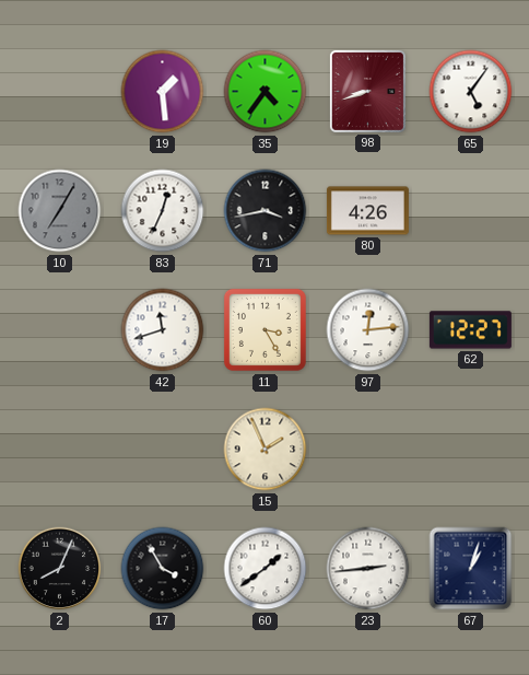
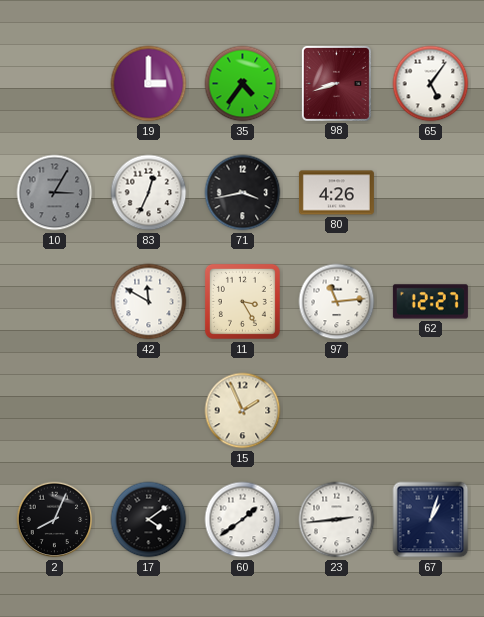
19: 1:29 -> 3:00
10: 7:05 -> 3:05
42: 11:42 -> 11:50
97: 12:14 -> 11:14
17: 3:55 -> 4:09
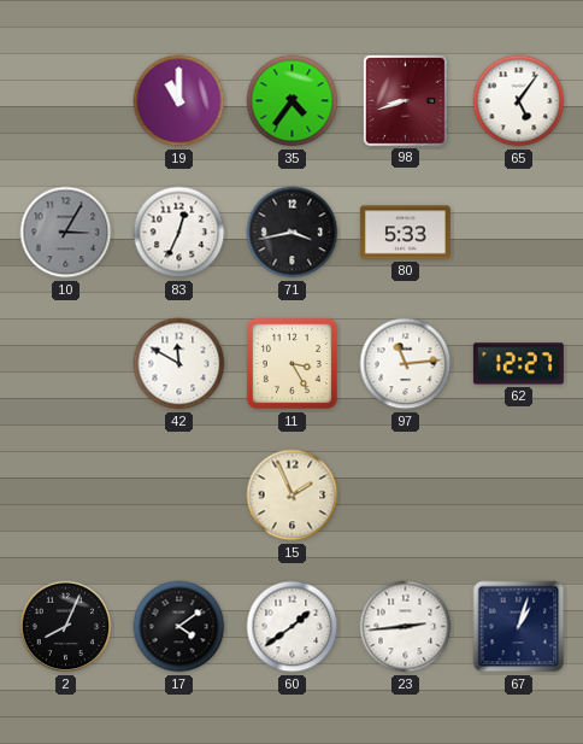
19: 3:00 -> 11:00
80: 4:26 -> 5:33
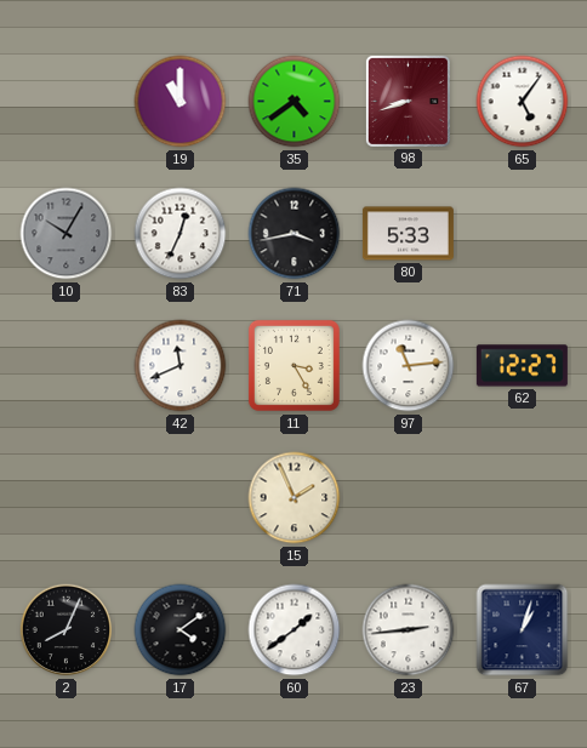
35: 4:36 -> 4:39
10: 3:05 -> 10:05
42: 11:50 -> 11:41
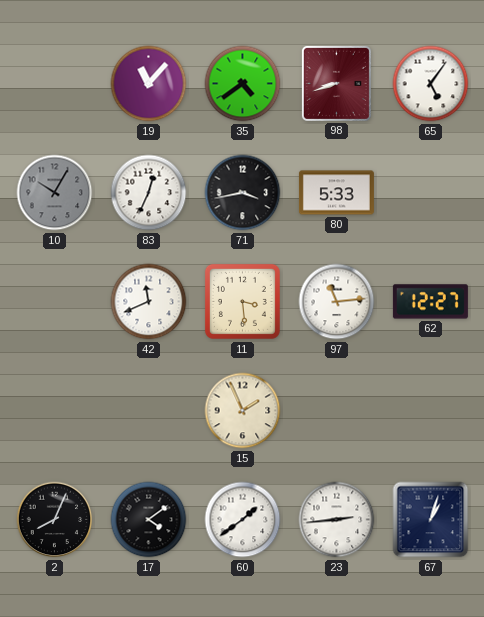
19: 11:00 -> 11:07
11: 3:25 -> 3:29
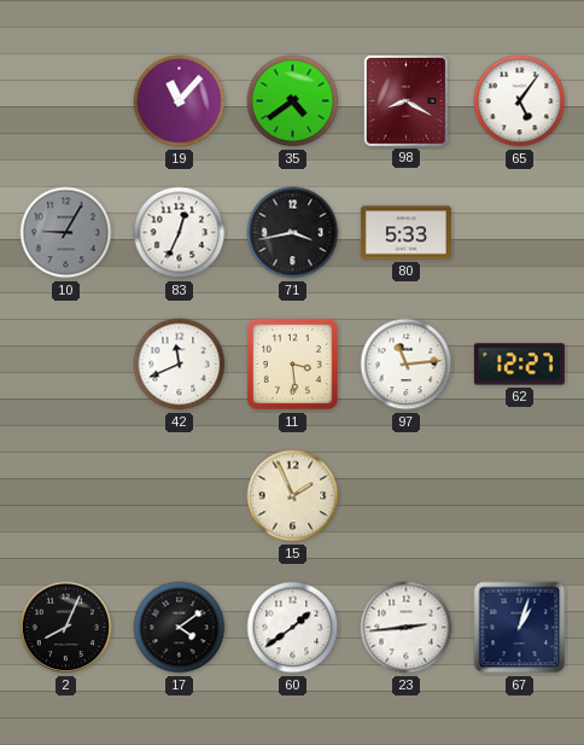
98: 8:42 -> 8:20
10: 10:05 -> 9:05
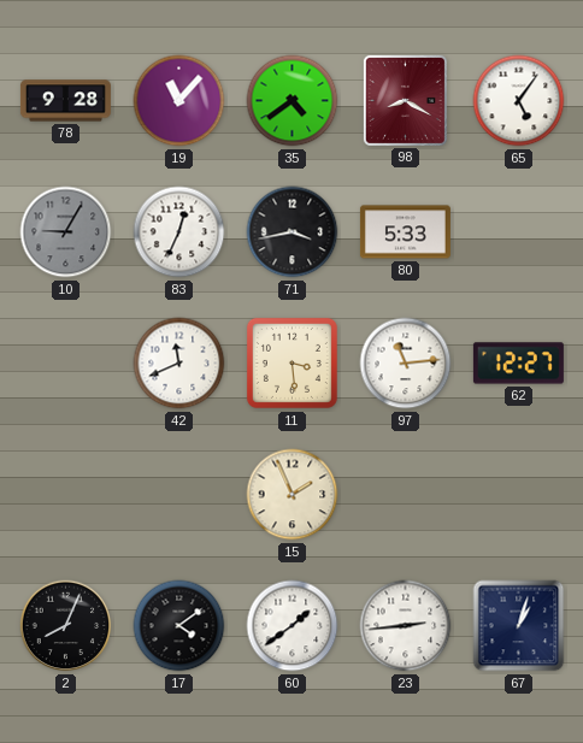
78: none -> 9:28
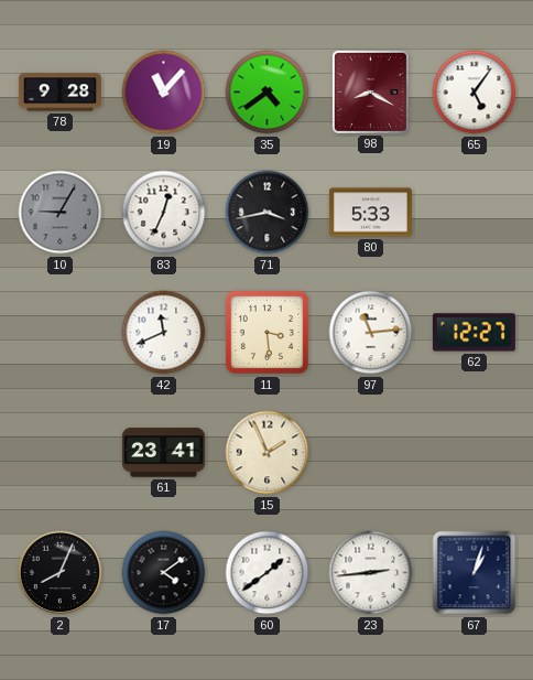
61: none -> 23:41
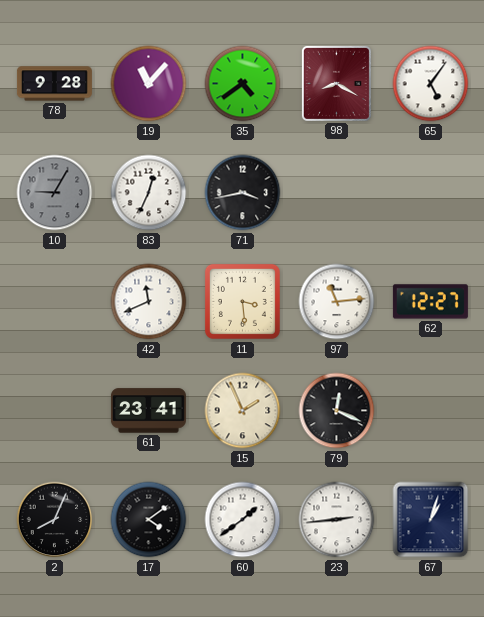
80: 5:33 -> none
79: none -> 12:19
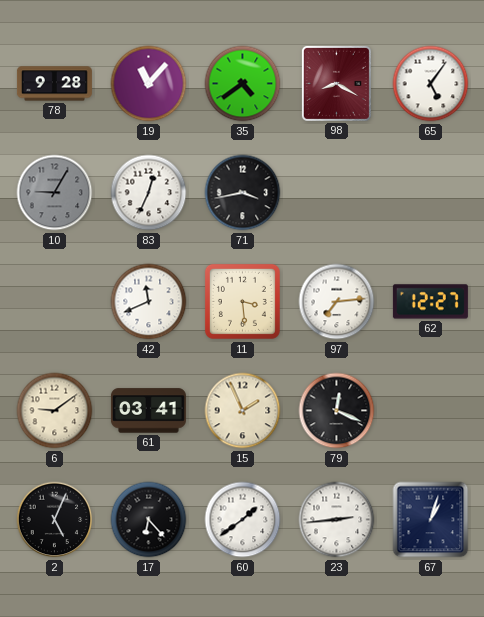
97: 11:14 -> 7:14
6: none -> 9:09
61: 23:41 -> 03:41
2: 8:04 -> 5:04
17: 4:09 -> 6:23
